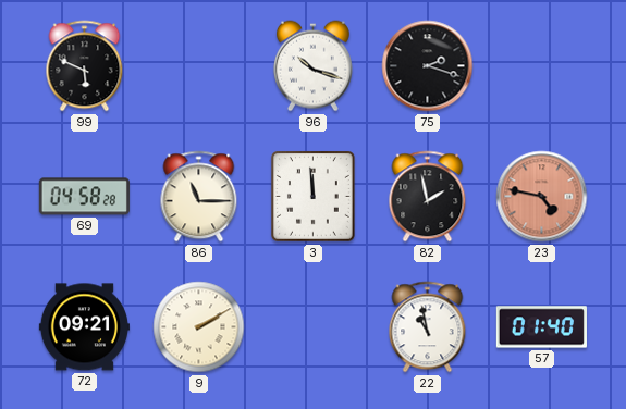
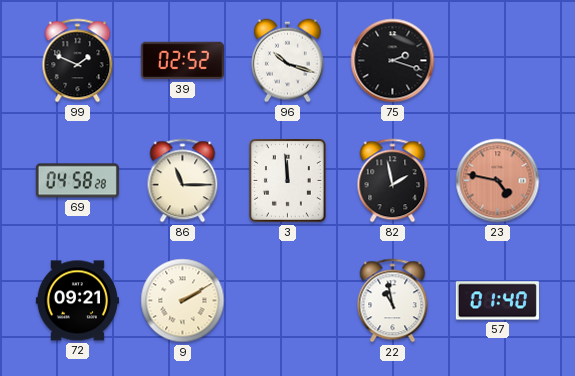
99: 5:49 -> 1:49
39: none -> 02:52
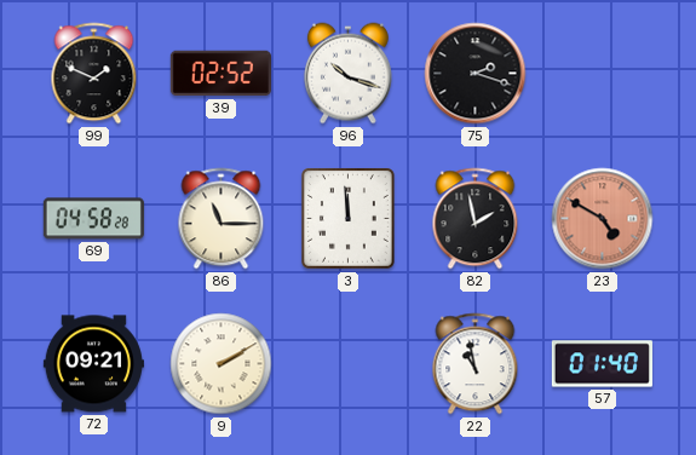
23: 4:47 -> 4:50
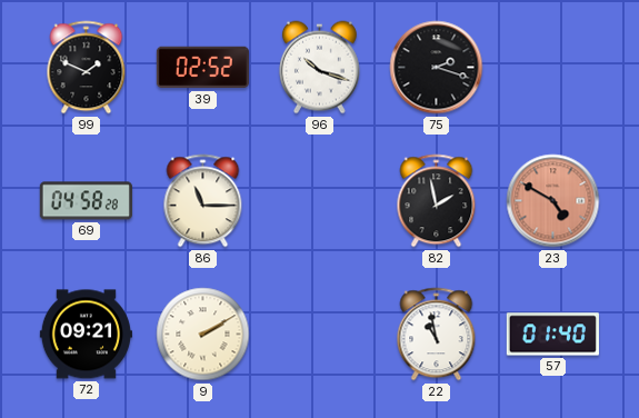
3: 11:59 -> none
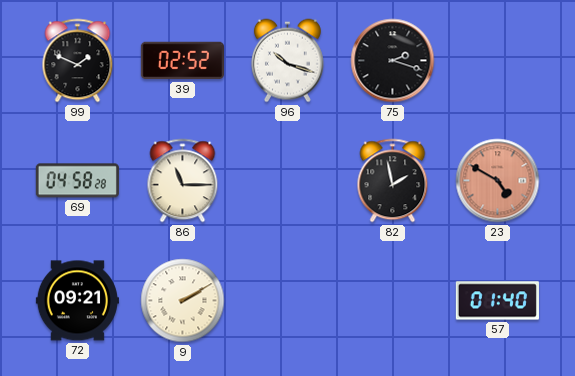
22: 10:58 -> none
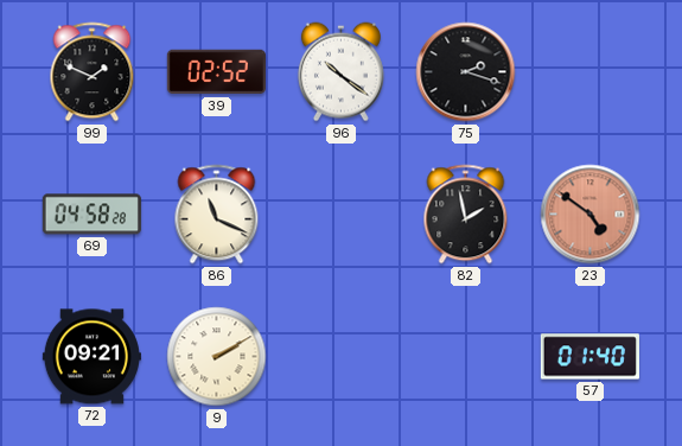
96: 10:18 -> 10:21
86: 11:15 -> 11:19
23: 4:50 -> 4:51
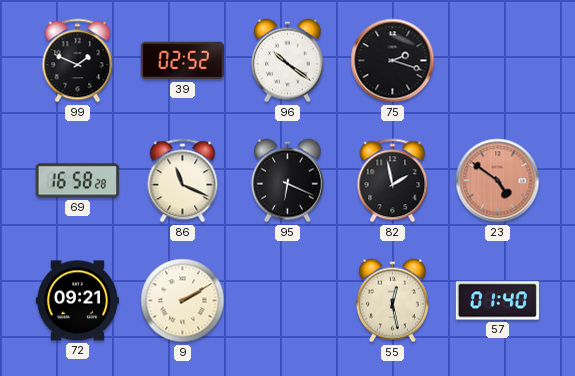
69: 04:58 -> 16:58
95: none -> 6:19
55: none -> 12:28
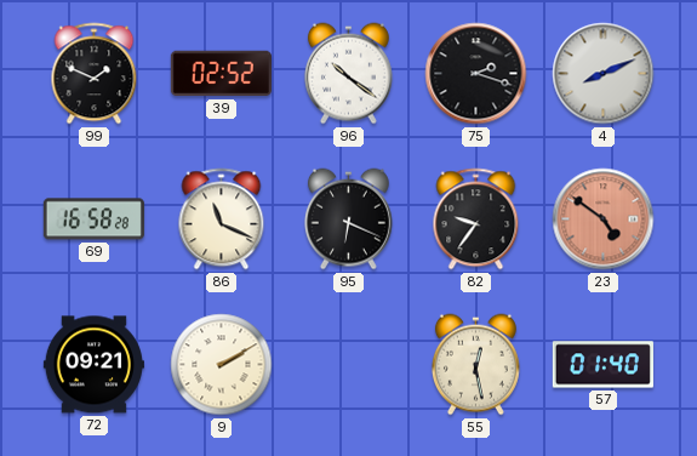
4: none -> 8:11
82: 1:58 -> 9:36
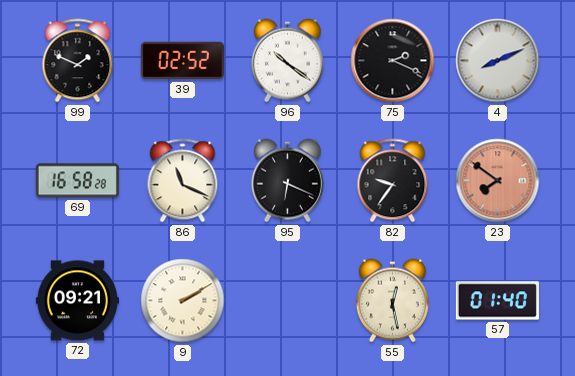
75: 2:18 -> 2:19
23: 4:51 -> 7:51
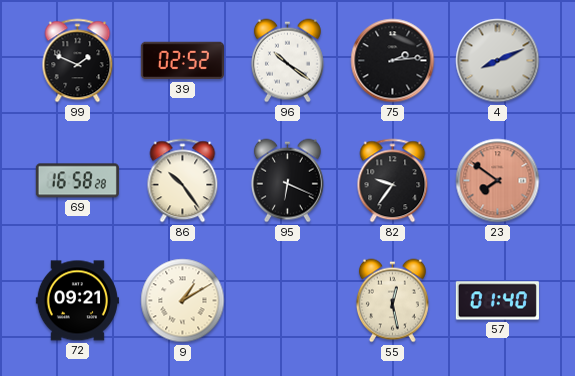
75: 2:19 -> 2:14
86: 11:19 -> 10:24
9: 2:10 -> 1:10
